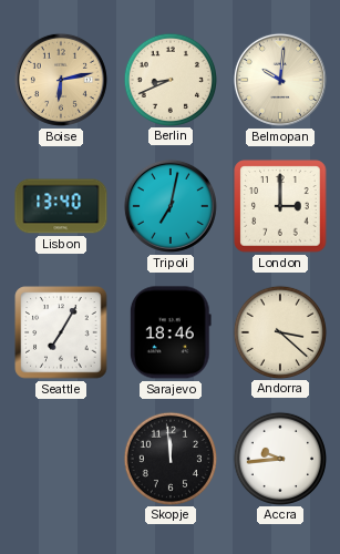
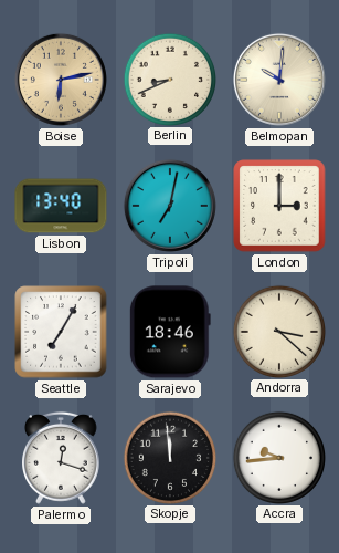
Palermo: none -> 12:18
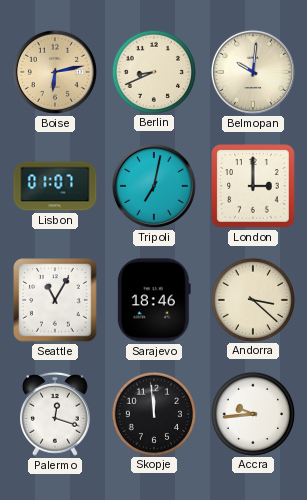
Lisbon: 13:40 -> 01:07
Seattle: 7:05 -> 11:05
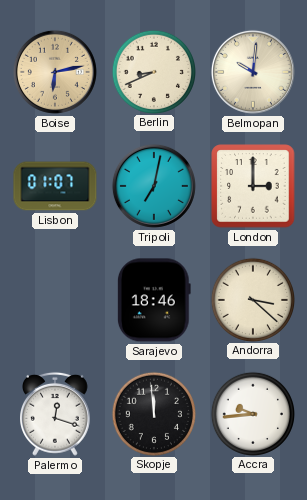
Seattle: 11:05 -> none
